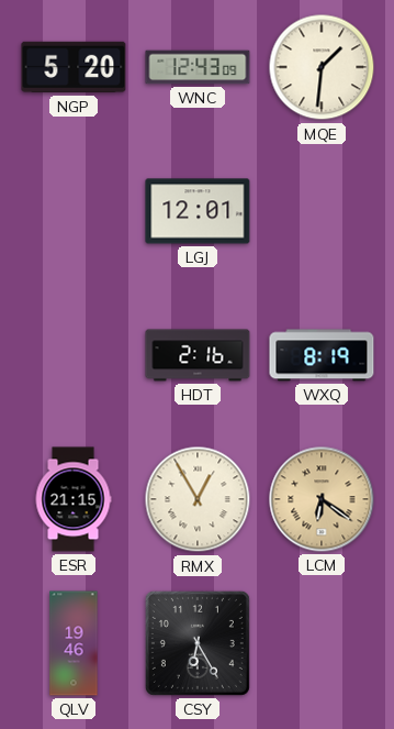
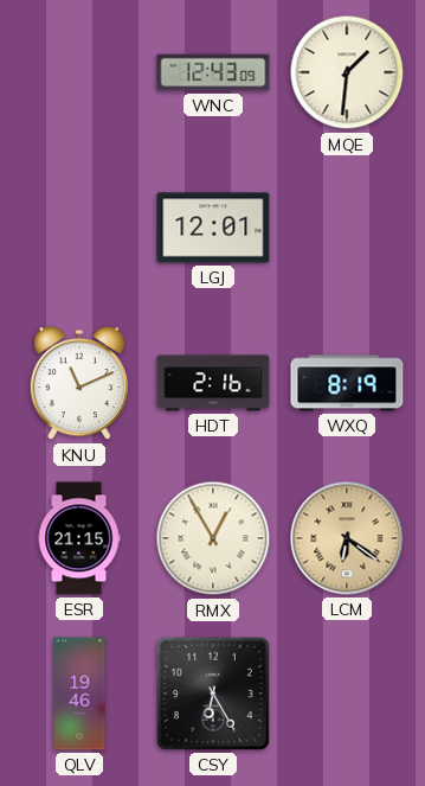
NGP: 5:20 -> none
KNU: none -> 11:11
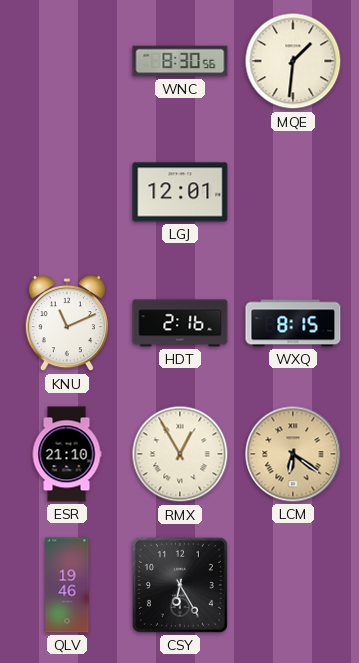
WNC: 12:43 -> 8:30
WXQ: 8:19 -> 8:15
ESR: 21:15 -> 21:10
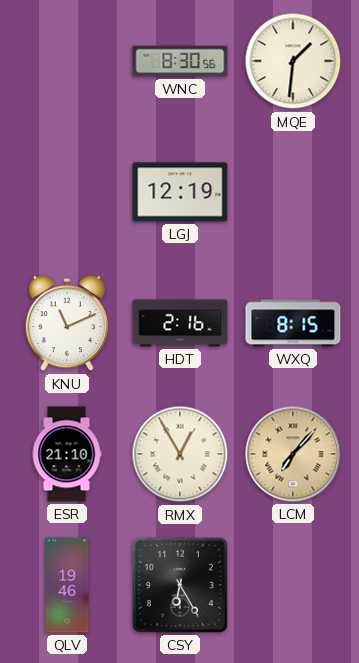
LGJ: 12:01 -> 12:19
LCM: 6:21 -> 7:07
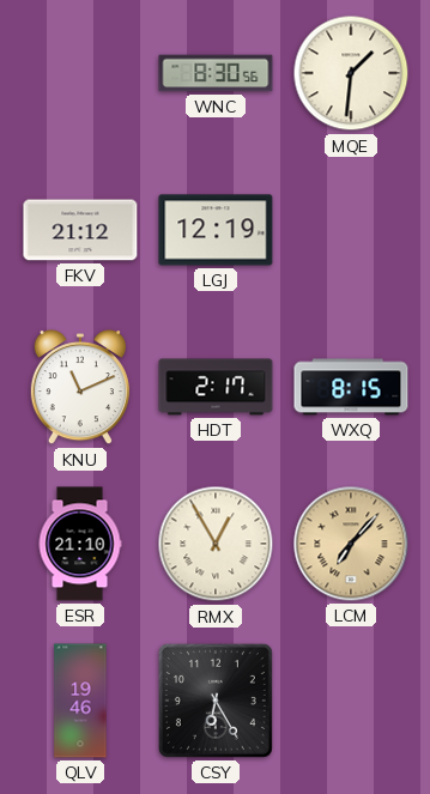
FKV: none -> 21:12
HDT: 2:16 -> 2:17
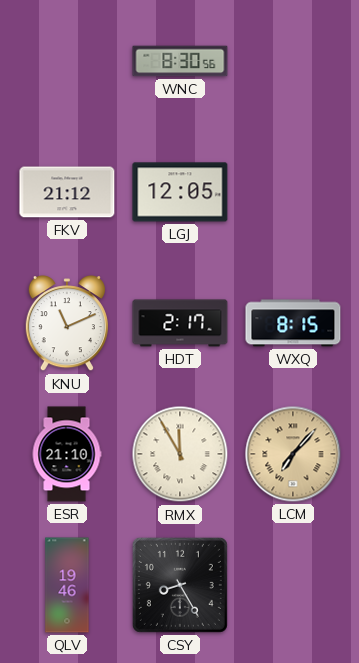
MQE: 1:31 -> none
LGJ: 12:19 -> 12:05
RMX: 12:55 -> 11:55
CSY: 6:25 -> 8:25
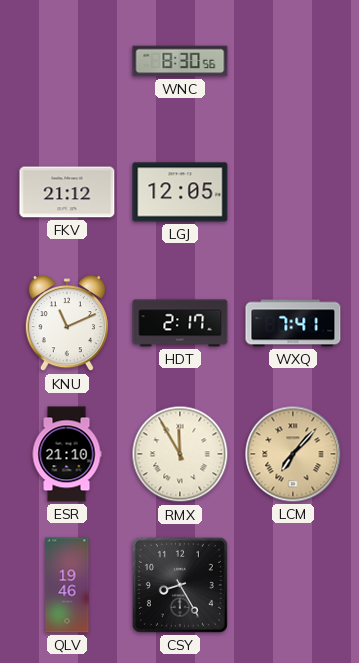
WXQ: 8:15 -> 7:41
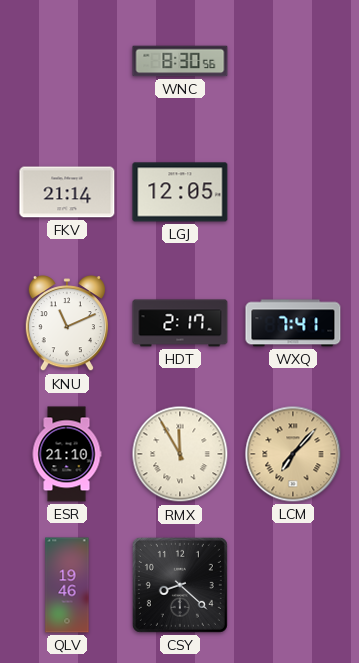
FKV: 21:12 -> 21:14
CSY: 8:25 -> 8:22
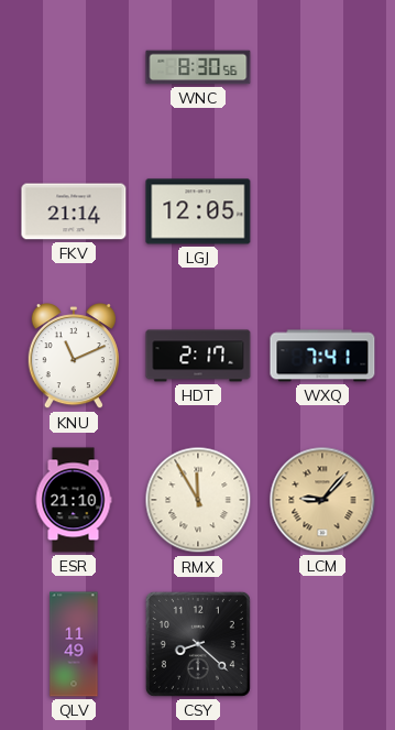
LCM: 7:07 -> 9:07
QLV: 19:46 -> 11:49
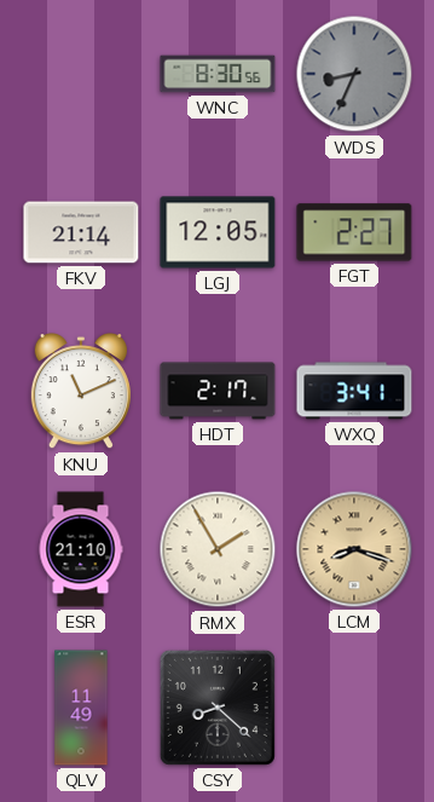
WDS: none -> 8:34
FGT: none -> 2:27
WXQ: 7:41 -> 3:41
RMX: 11:55 -> 1:55
LCM: 9:07 -> 8:18
